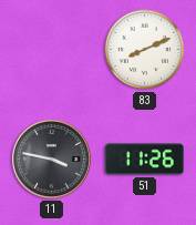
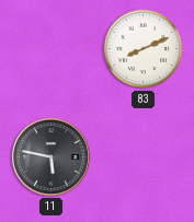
11: 3:47 -> 5:47
51: 11:26 -> none
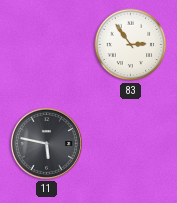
83: 8:11 -> 2:54
